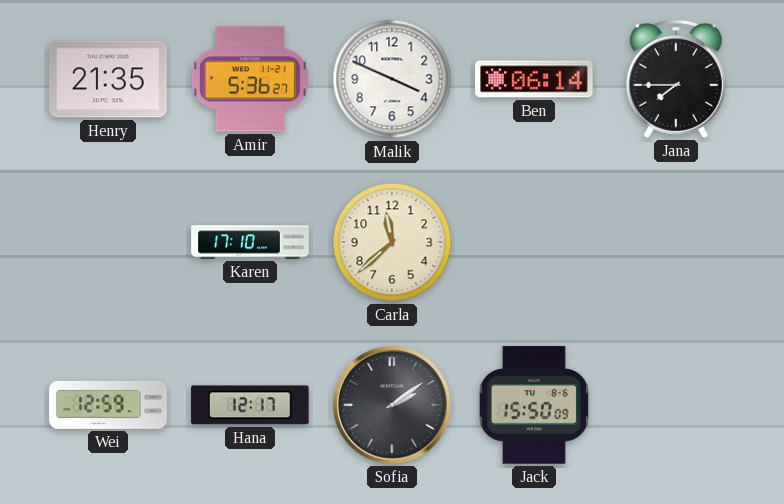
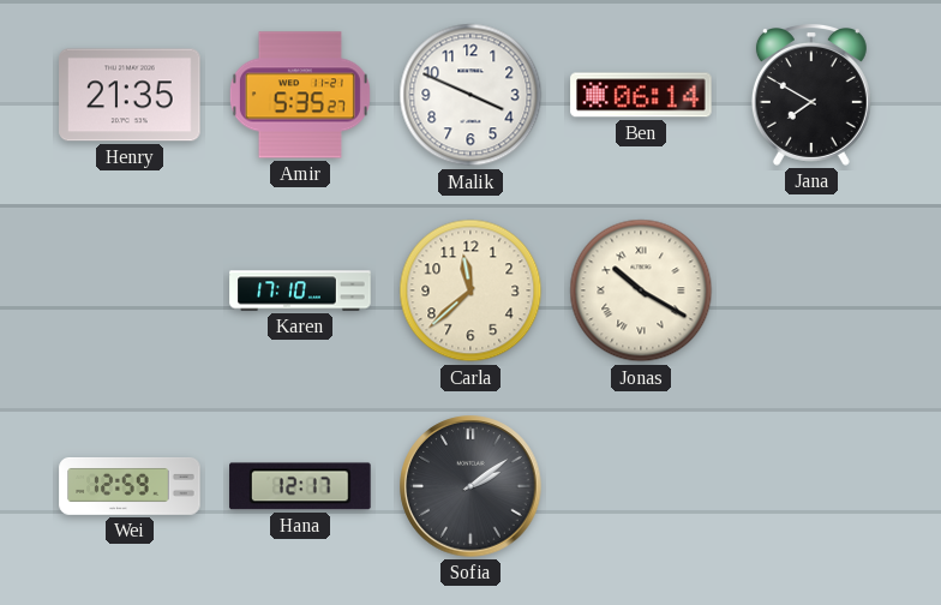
Amir: 5:36 -> 5:35
Jana: 7:45 -> 7:50
Jonas: none -> 10:20
Jack: 15:50 -> none
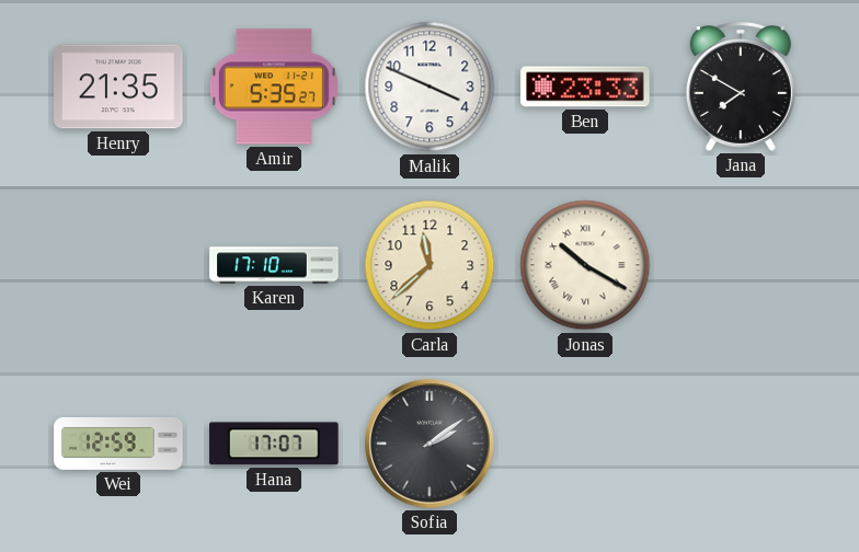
Ben: 06:14 -> 23:33
Hana: 12:17 -> 17:07
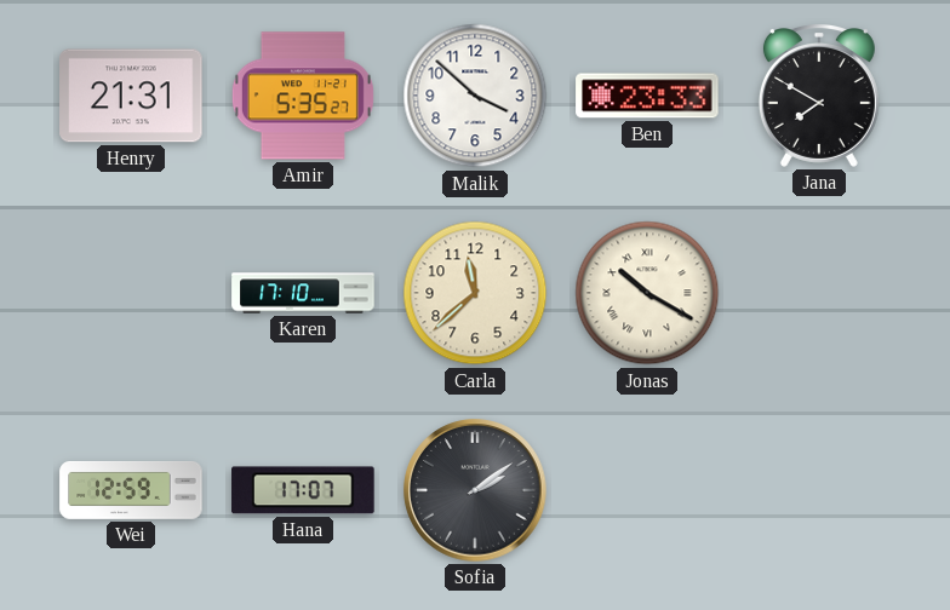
Henry: 21:35 -> 21:31
Malik: 3:49 -> 3:52
